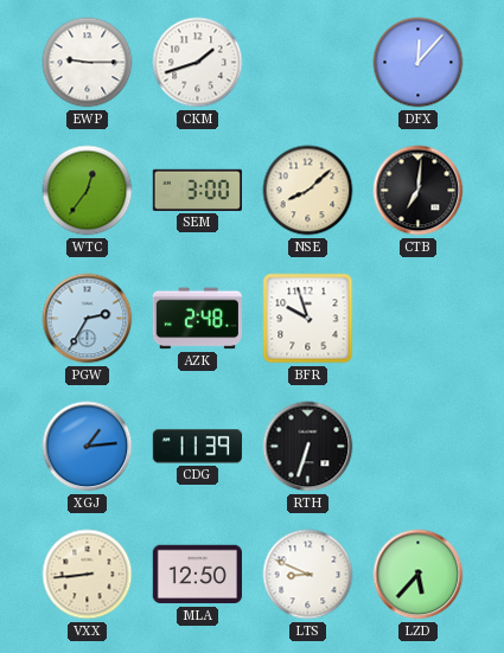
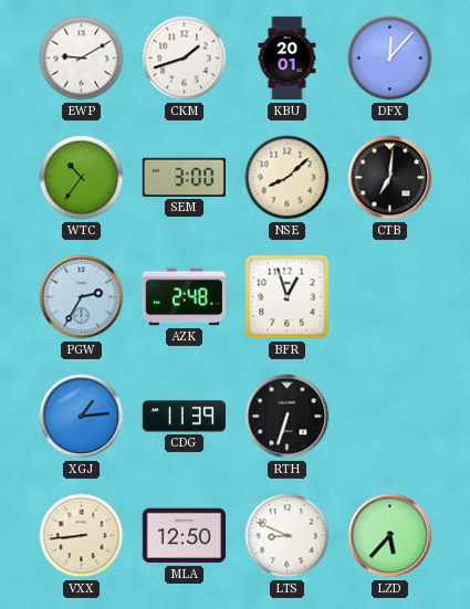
EWP: 9:15 -> 9:10
KBU: none -> 20:01
WTC: 12:36 -> 10:36
BFR: 9:57 -> 12:57
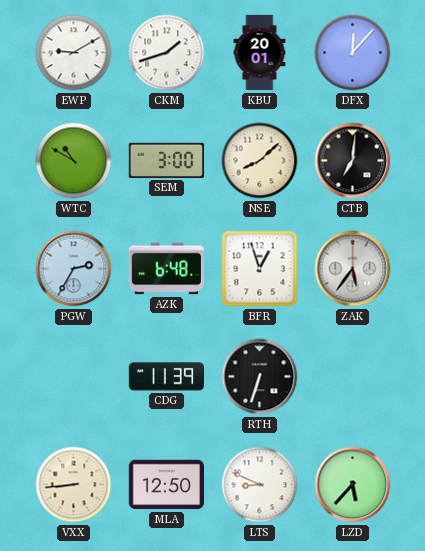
WTC: 10:36 -> 10:50
AZK: 2:48 -> 6:48
ZAK: none -> 5:36
XGJ: 1:14 -> none
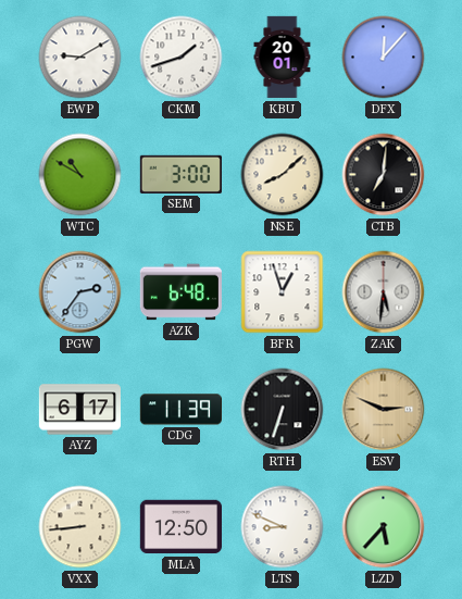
PGW: 2:35 -> 2:36
ZAK: 5:36 -> 5:31
AYZ: none -> 6:17
ESV: none -> 2:49
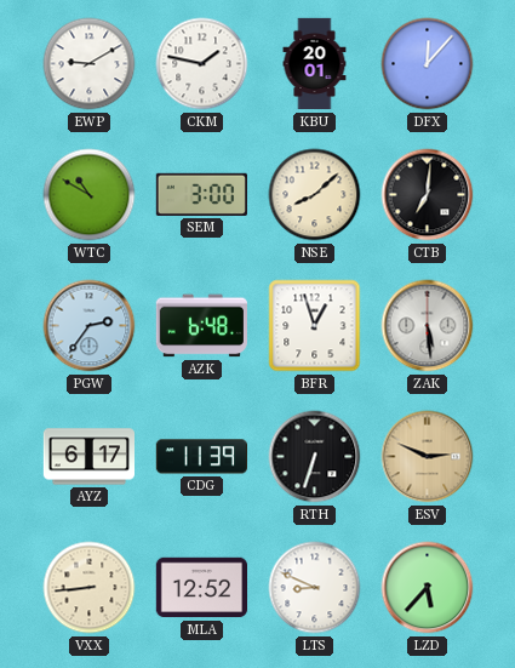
CKM: 1:42 -> 1:47
ZAK: 5:31 -> 5:29
MLA: 12:50 -> 12:52
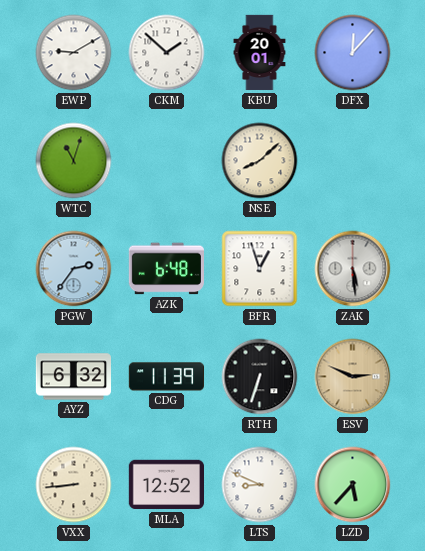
CKM: 1:47 -> 1:52
WTC: 10:50 -> 11:03
SEM: 3:00 -> none
CTB: 7:01 -> none
AYZ: 6:17 -> 6:32
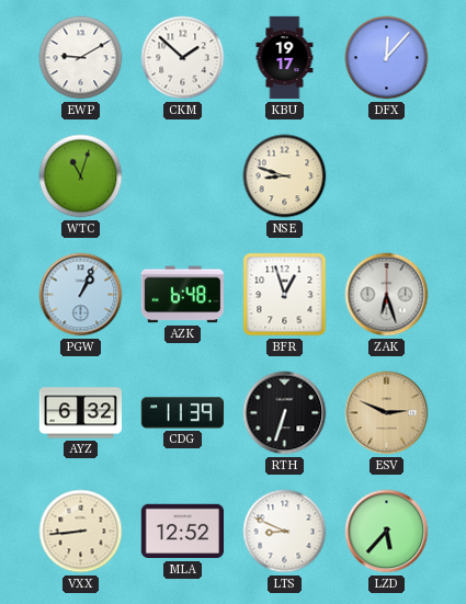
KBU: 20:01 -> 19:17
NSE: 8:08 -> 8:48
PGW: 2:36 -> 1:04
ZAK: 5:29 -> 6:27
